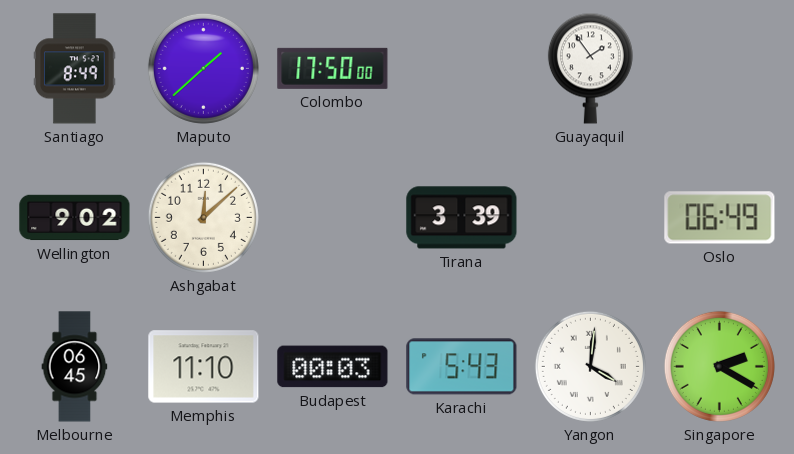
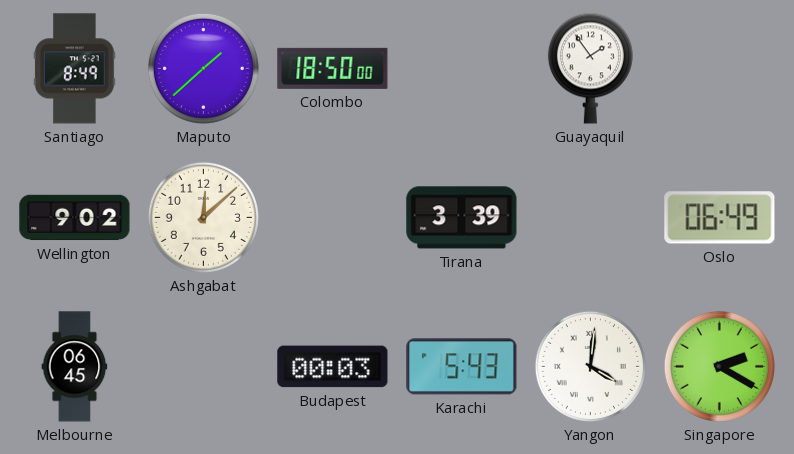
Colombo: 17:50 -> 18:50
Memphis: 11:10 -> none
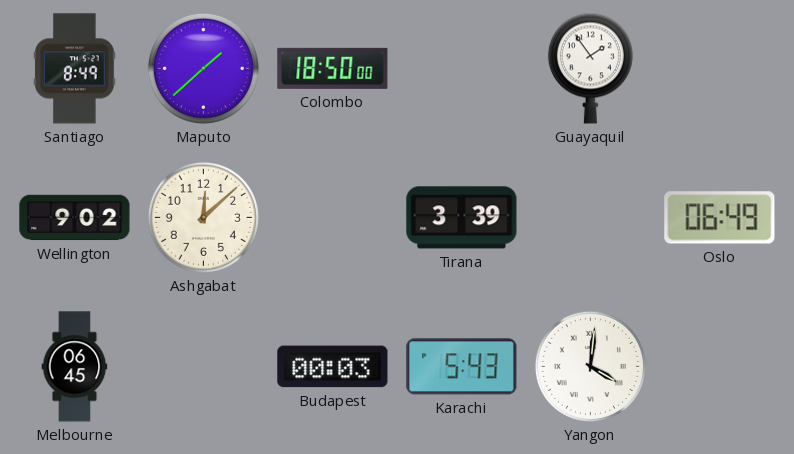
Singapore: 2:20 -> none
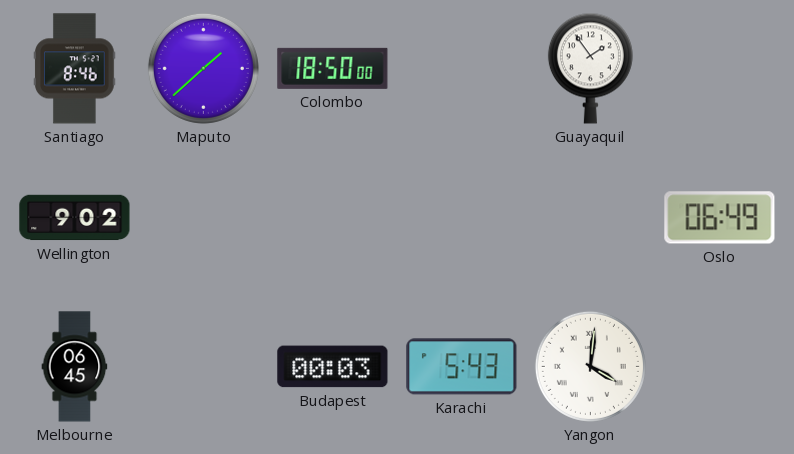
Santiago: 8:49 -> 8:46
Ashgabat: 12:08 -> none
Tirana: 3:39 -> none
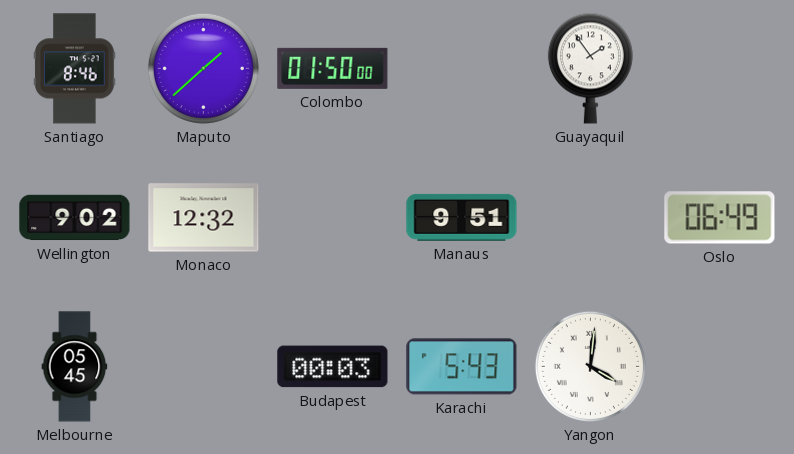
Colombo: 18:50 -> 01:50
Monaco: none -> 12:32
Manaus: none -> 9:51
Melbourne: 06:45 -> 05:45
